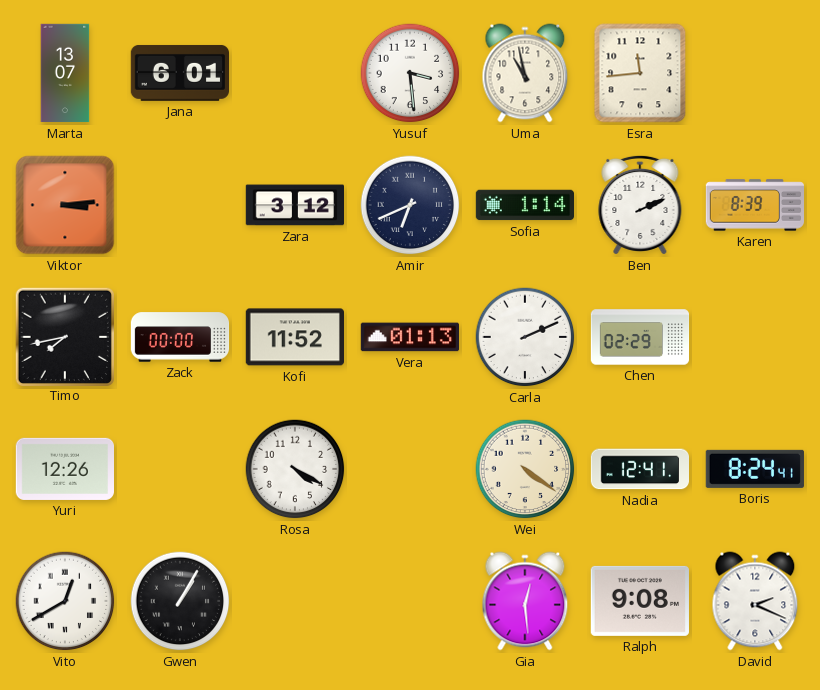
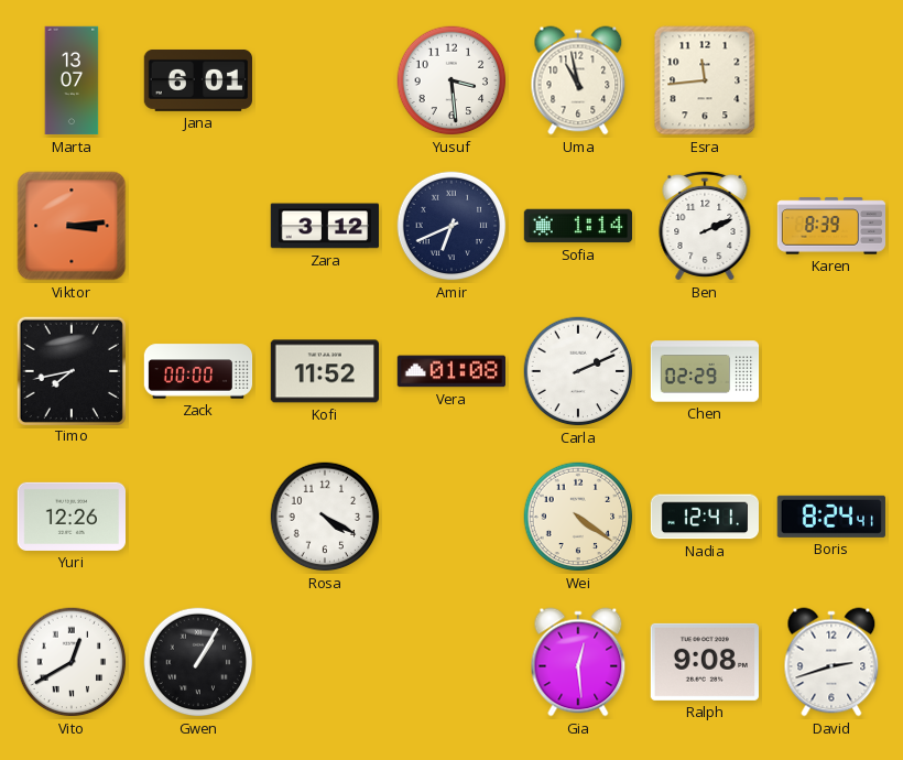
Vera: 01:13 -> 01:08
David: 2:19 -> 2:42
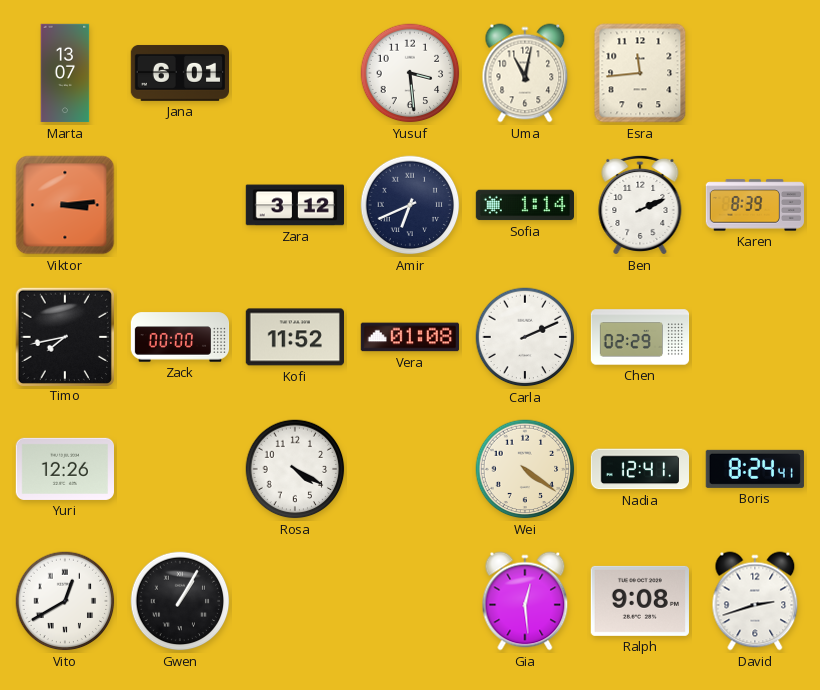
Uma: 10:58 -> 11:02
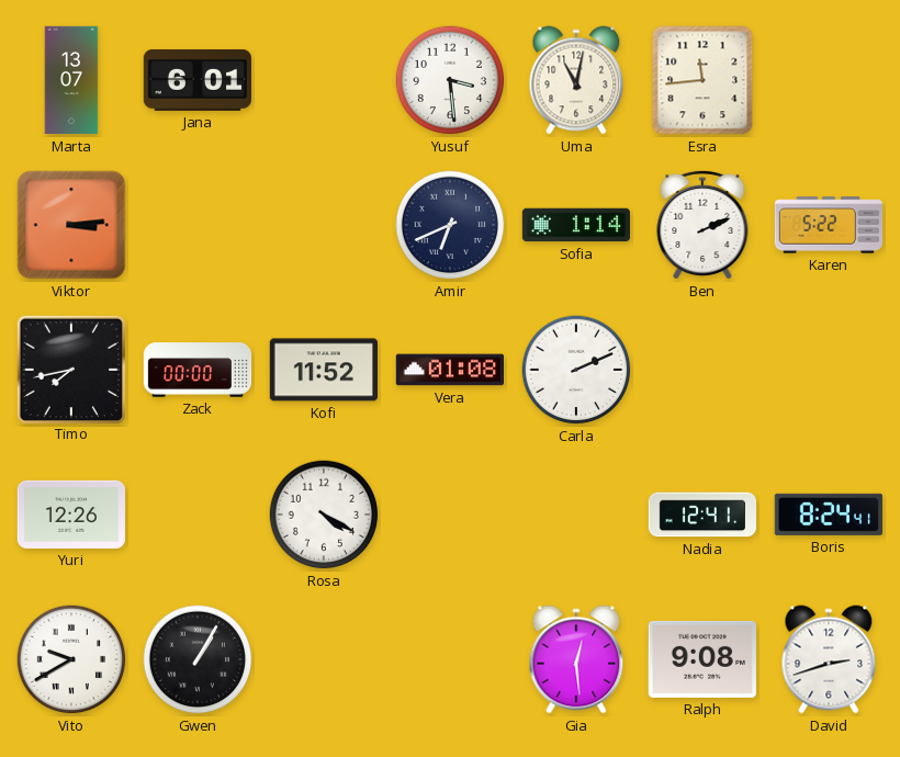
Zara: 3:12 -> none
Karen: 8:39 -> 5:22
Chen: 02:29 -> none
Wei: 4:21 -> none
Vito: 12:40 -> 9:40
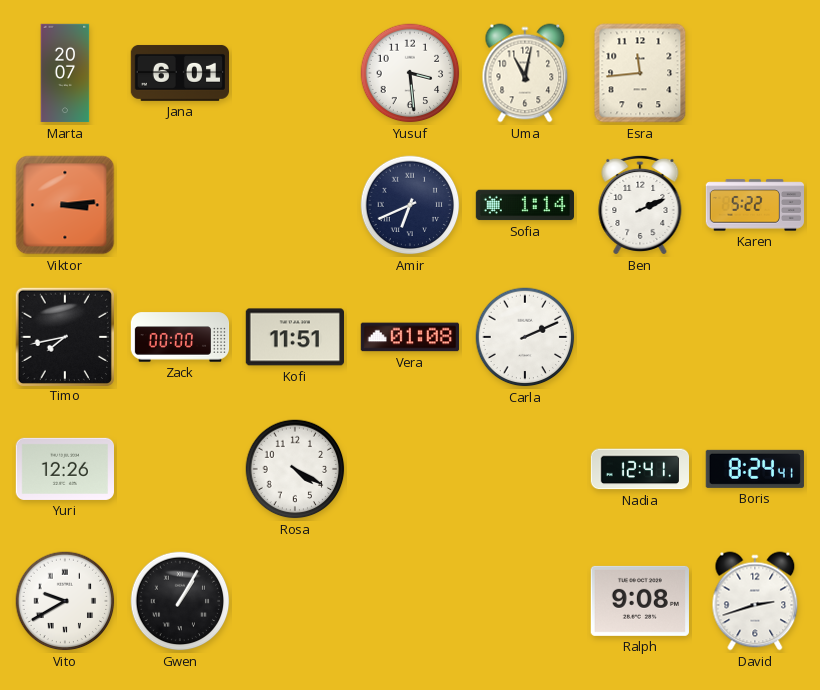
Marta: 13:07 -> 20:07
Kofi: 11:52 -> 11:51
Gia: 12:29 -> none
